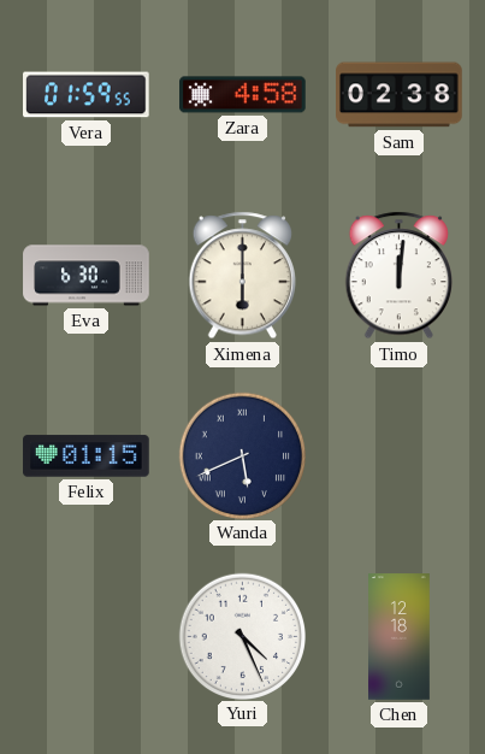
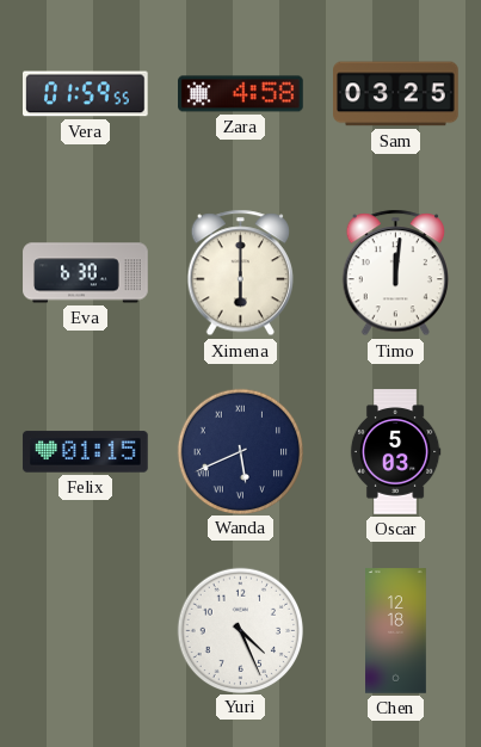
Sam: 02:38 -> 03:25
Oscar: none -> 5:03
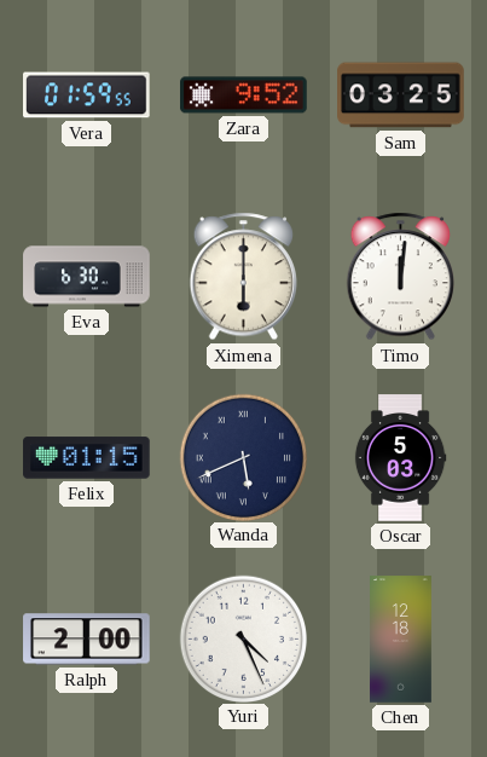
Zara: 4:58 -> 9:52
Ralph: none -> 2:00
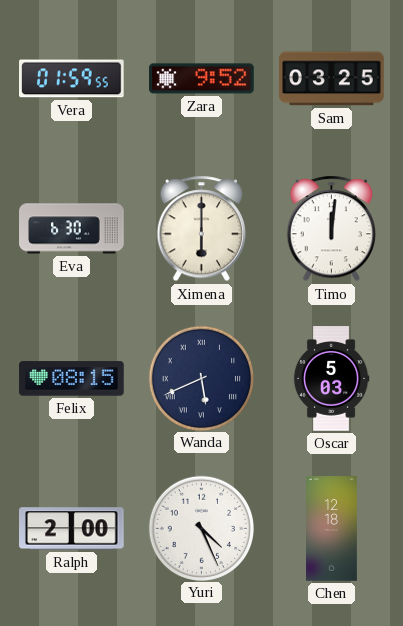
Felix: 01:15 -> 08:15
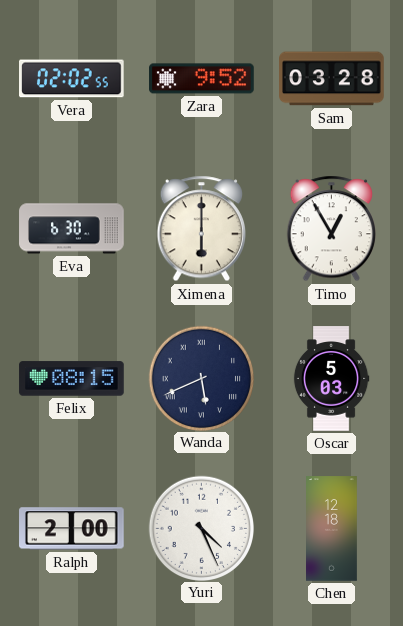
Vera: 01:59 -> 02:02
Sam: 03:25 -> 03:28
Timo: 12:01 -> 12:55
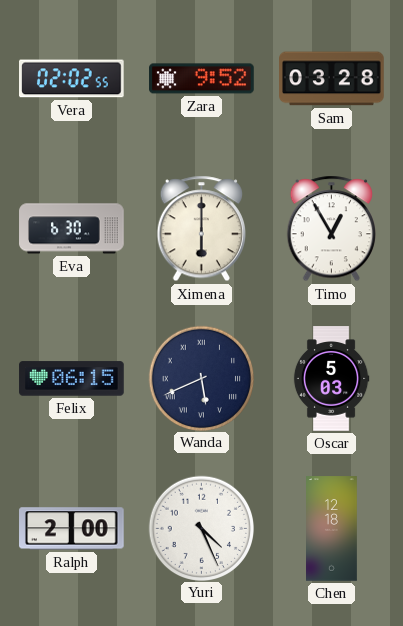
Felix: 08:15 -> 06:15
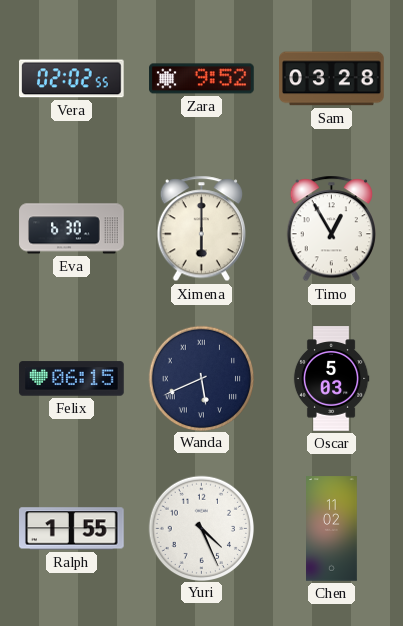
Ralph: 2:00 -> 1:55
Chen: 12:18 -> 11:02
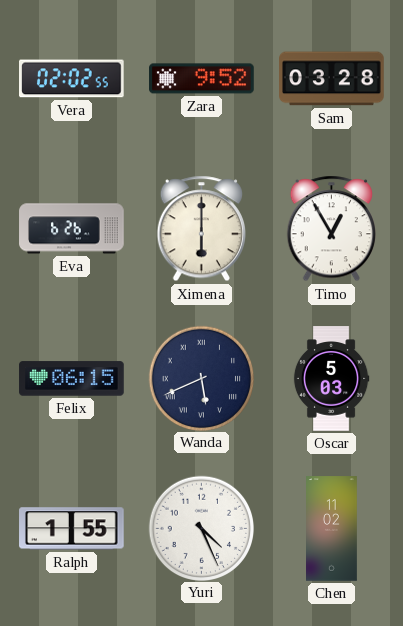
Eva: 6:30 -> 6:26
